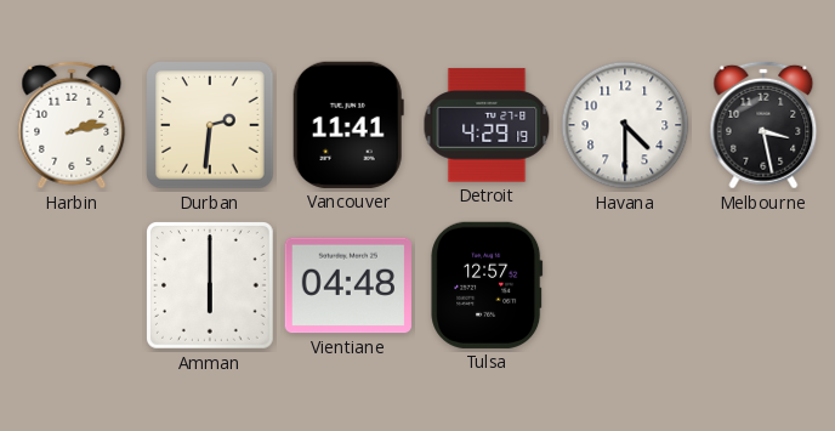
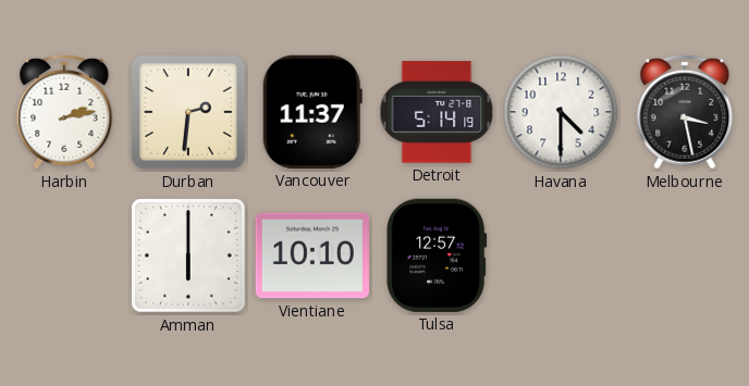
Vancouver: 11:41 -> 11:37
Detroit: 4:29 -> 5:14
Vientiane: 04:48 -> 10:10
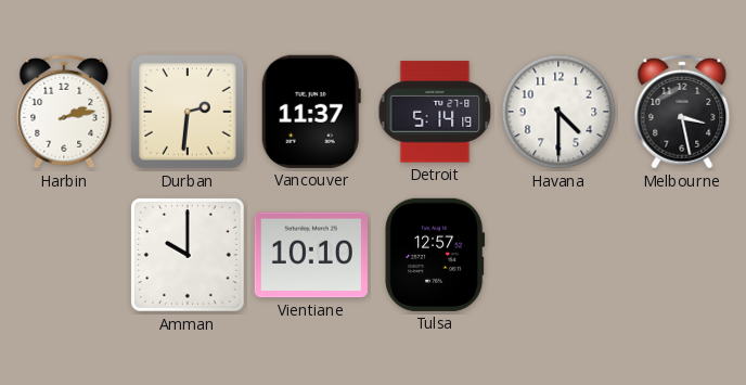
Amman: 6:00 -> 10:00
